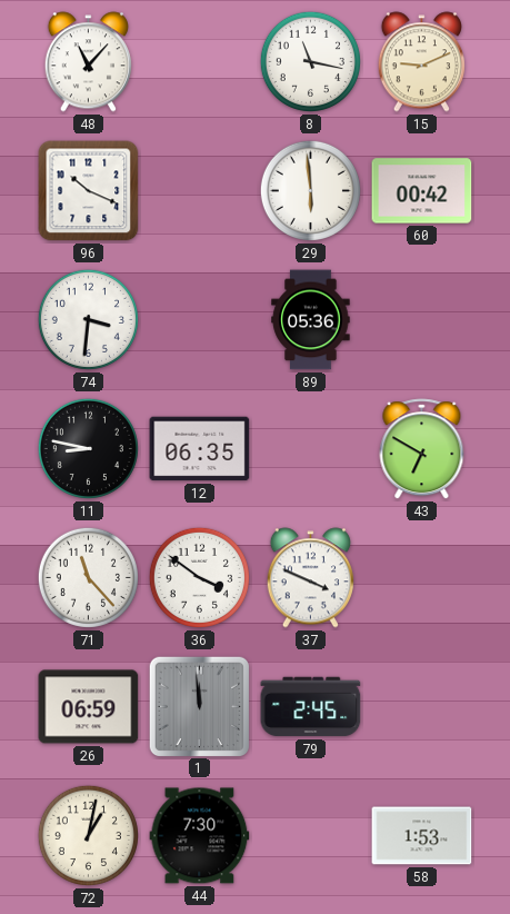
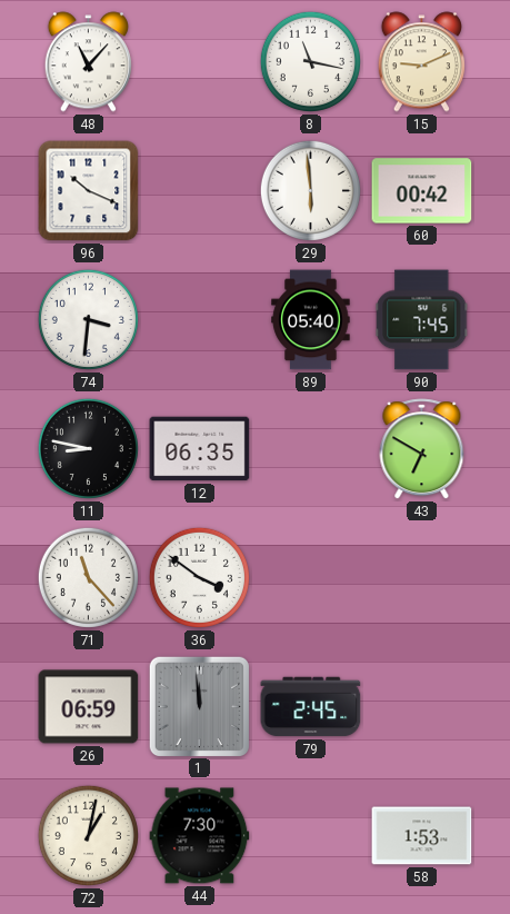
89: 05:36 -> 05:40
90: none -> 7:45
37: 3:49 -> none
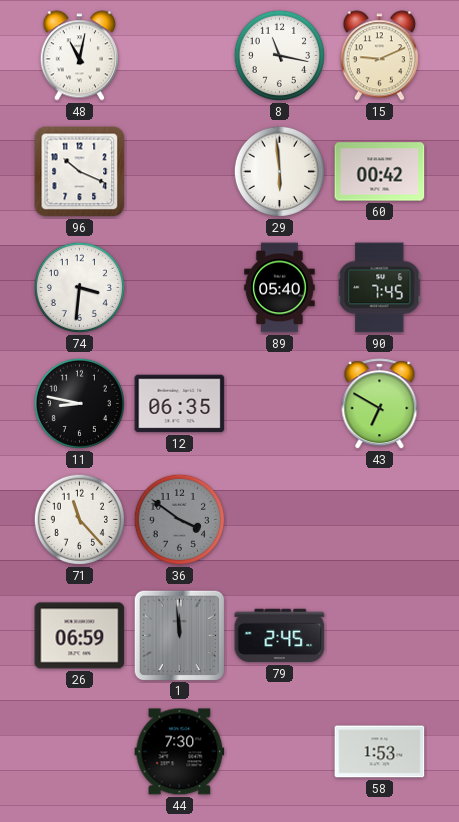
48: 11:07 -> 11:02
36 dial: white -> grey
72: 1:02 -> none
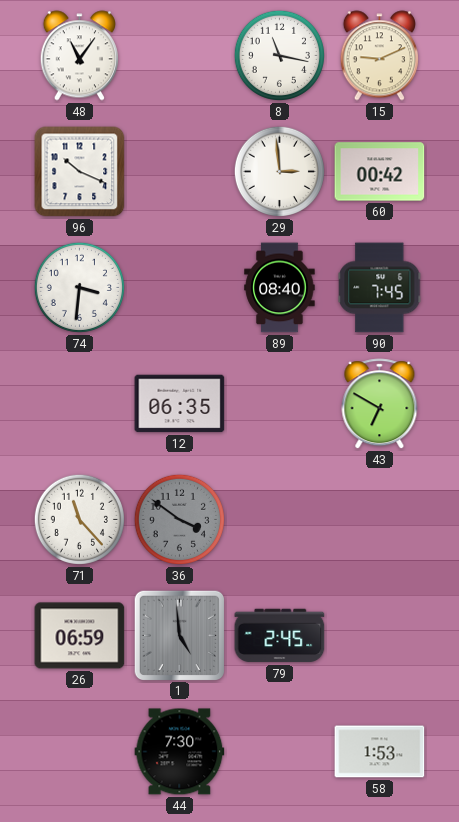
48: 11:02 -> 11:06
29: 5:59 -> 2:59
89: 05:40 -> 08:40
11: 8:47 -> none
1: 11:59 -> 4:59
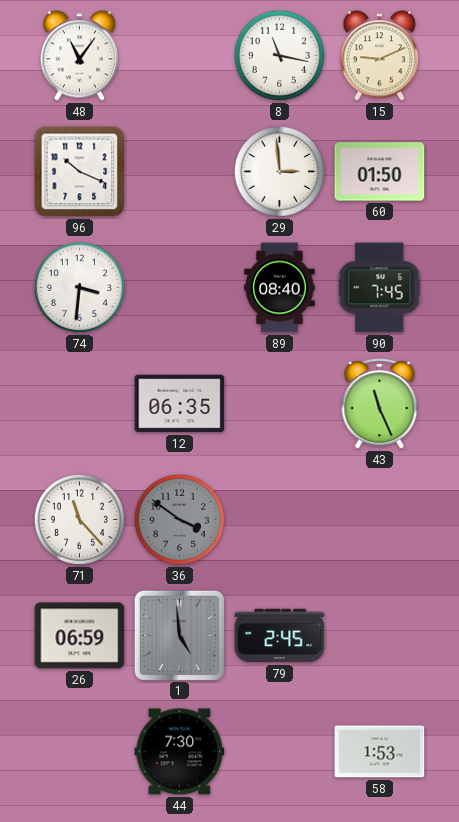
60: 00:42 -> 01:50
43: 6:50 -> 11:26
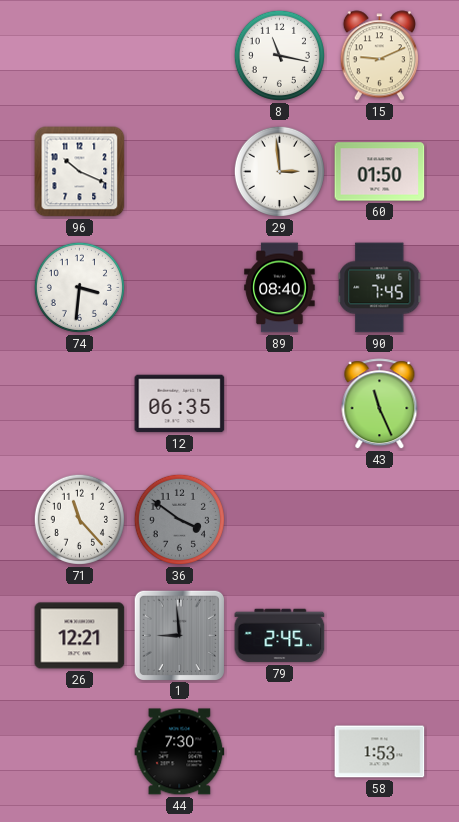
48: 11:06 -> none
26: 06:59 -> 12:21
1: 4:59 -> 8:59
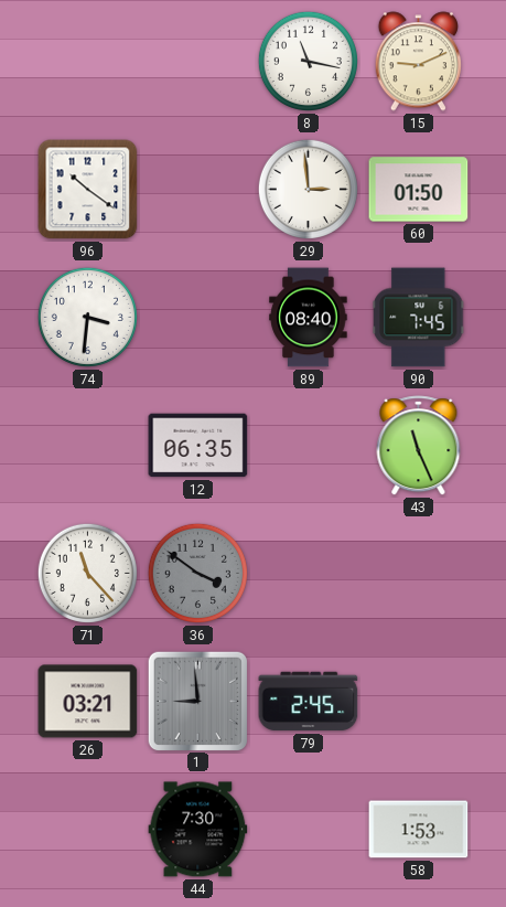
96: 10:19 -> 10:21
26: 12:21 -> 03:21
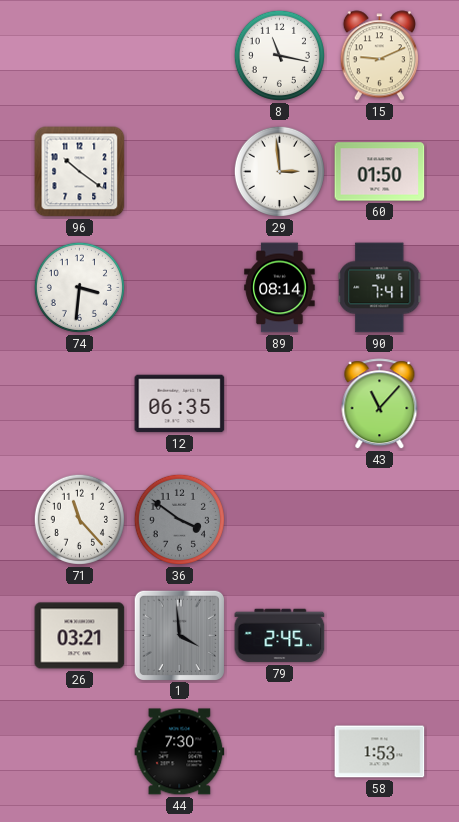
89: 08:40 -> 08:14
90: 7:45 -> 7:41
43: 11:26 -> 11:07
1: 8:59 -> 3:59
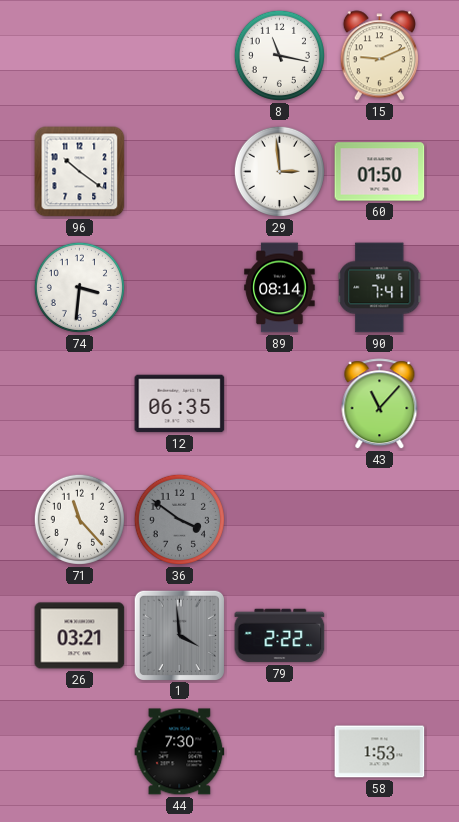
79: 2:45 -> 2:22
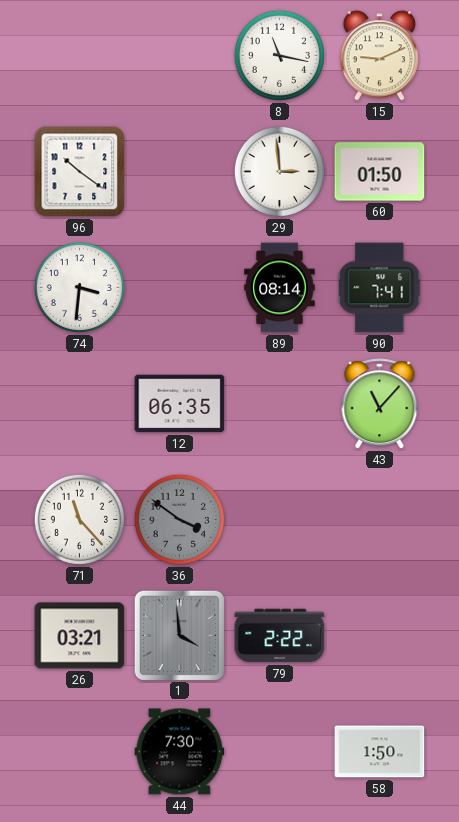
58: 1:53 -> 1:50
